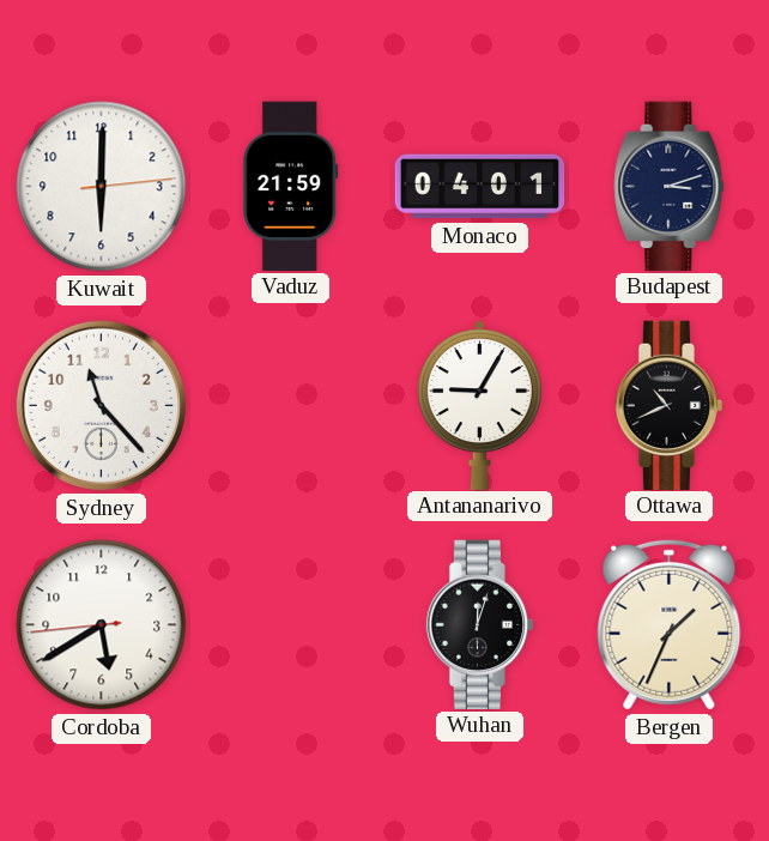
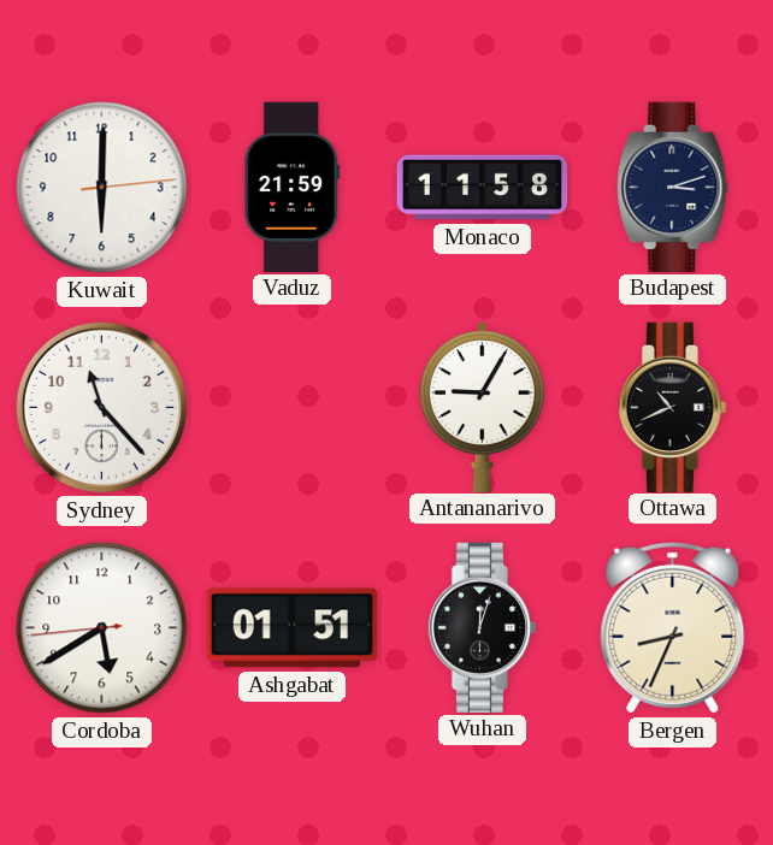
Monaco: 04:01 -> 11:58
Ashgabat: none -> 01:51
Bergen: 1:34 -> 8:34
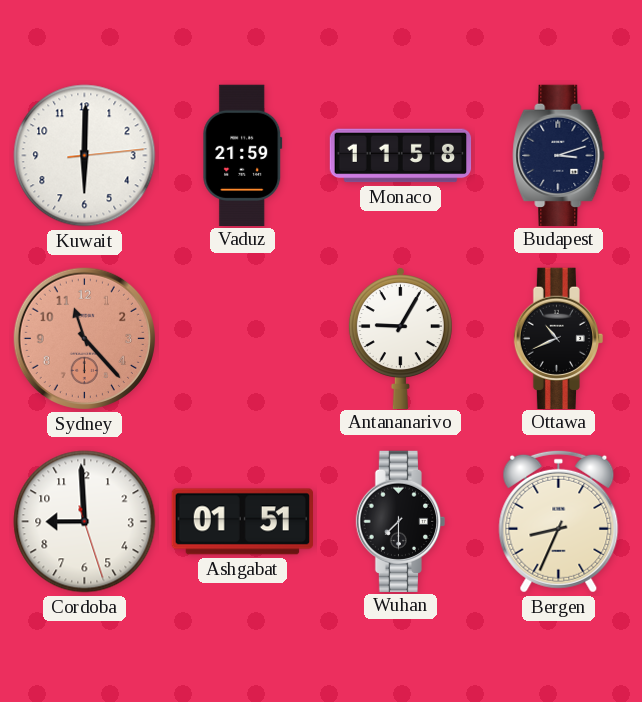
Sydney dial: white -> salmon
Cordoba: 5:39 -> 8:59
Wuhan: 12:03 -> 7:30
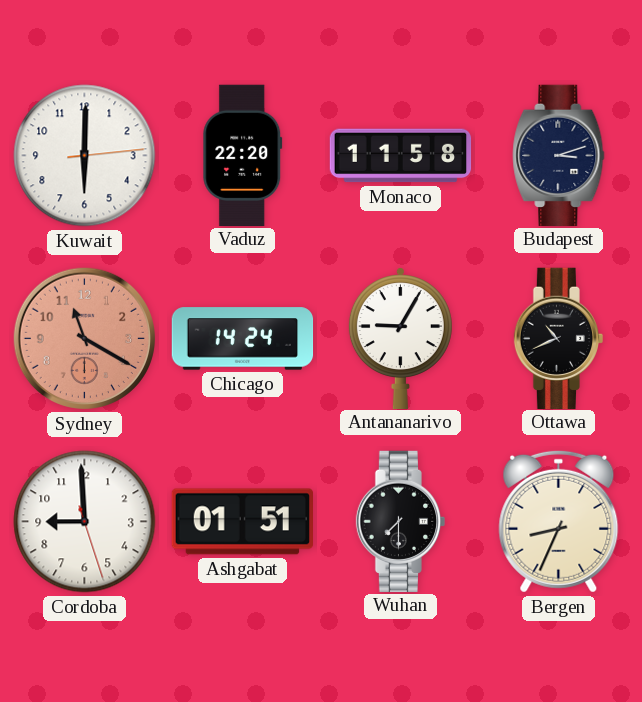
Vaduz: 21:59 -> 22:20
Sydney: 11:23 -> 11:20
Chicago: none -> 14:24
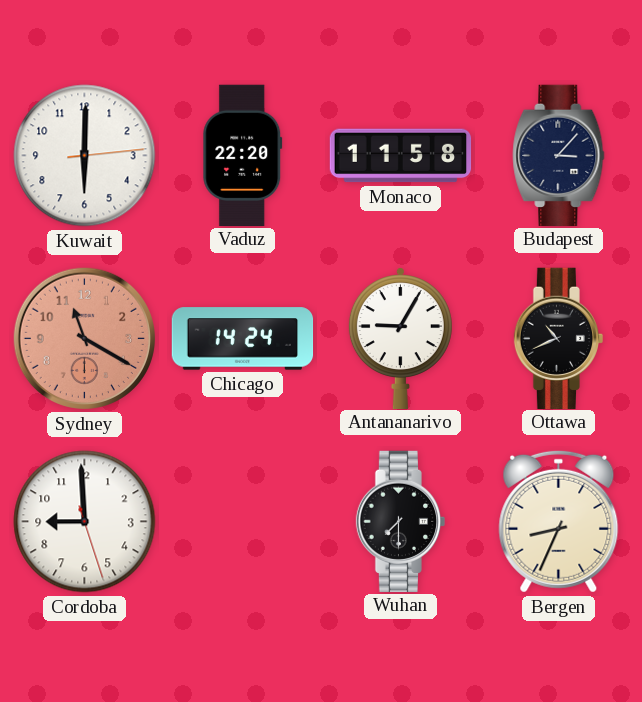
Budapest: 3:12 -> 3:07
Ashgabat: 01:51 -> none
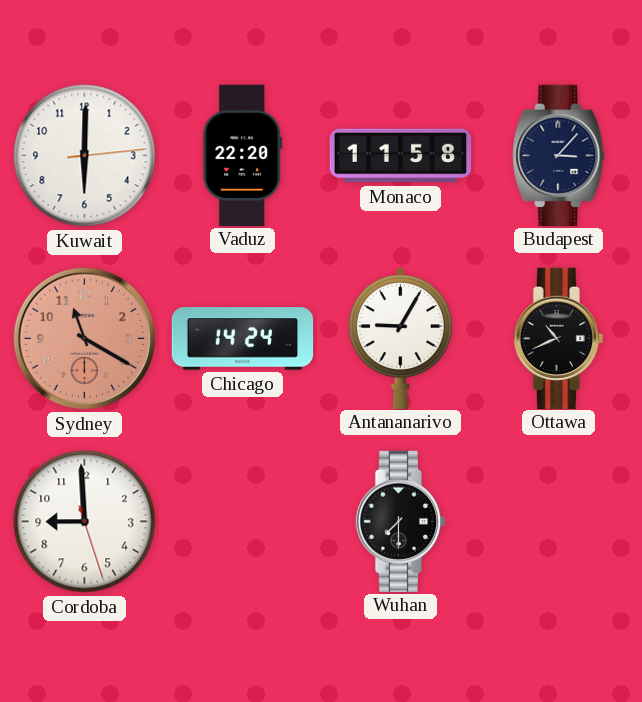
Bergen: 8:34 -> none
